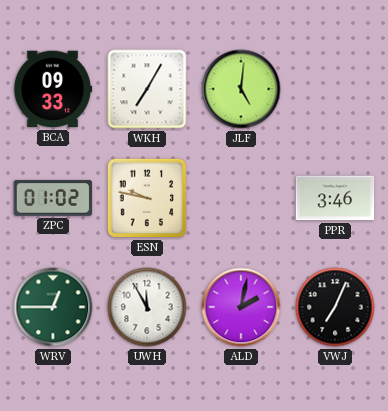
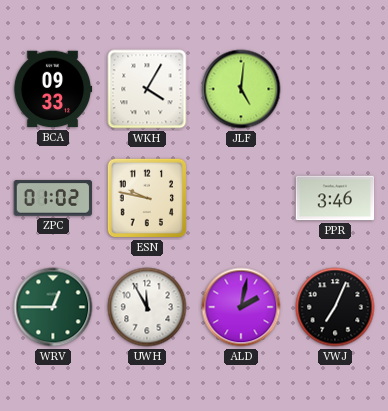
WKH: 7:05 -> 4:05
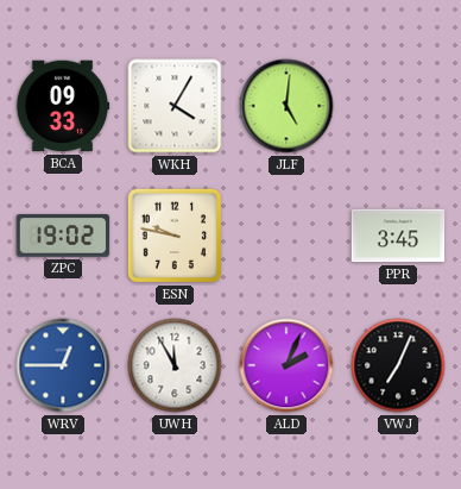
ZPC: 01:02 -> 19:02
PPR: 3:46 -> 3:45
WRV dial: green -> blue
ALD: 2:02 -> 2:04
